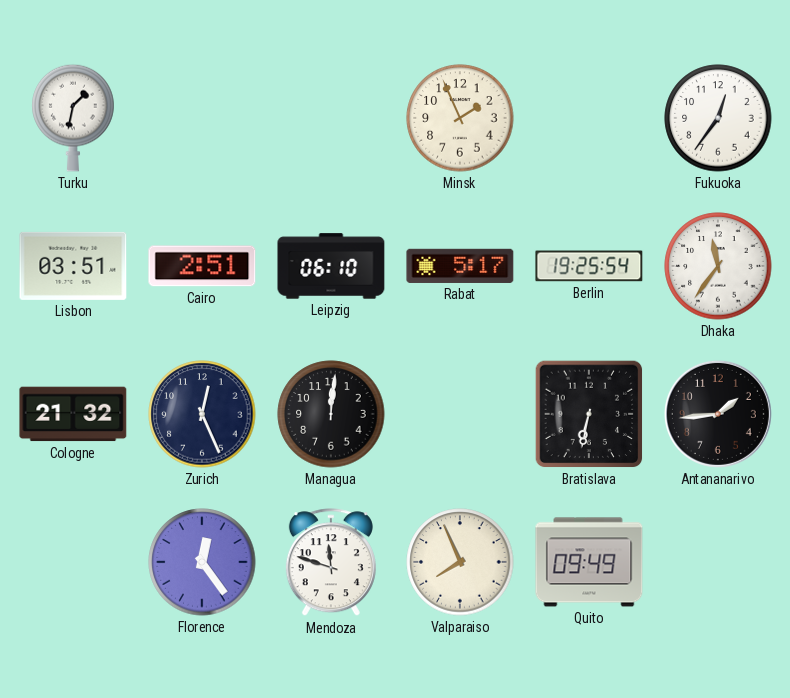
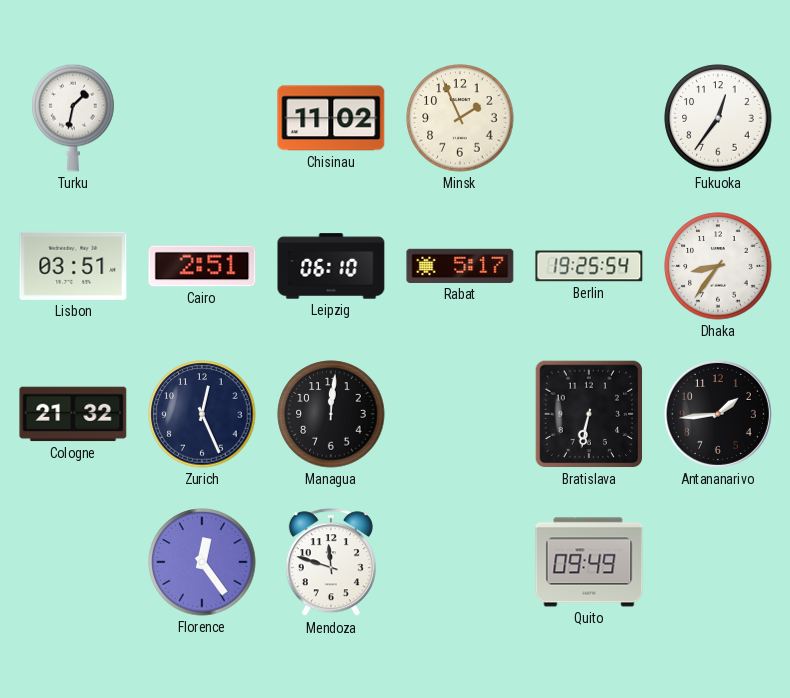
Chisinau: none -> 11:02
Dhaka: 11:36 -> 8:36
Valparaiso: 7:56 -> none
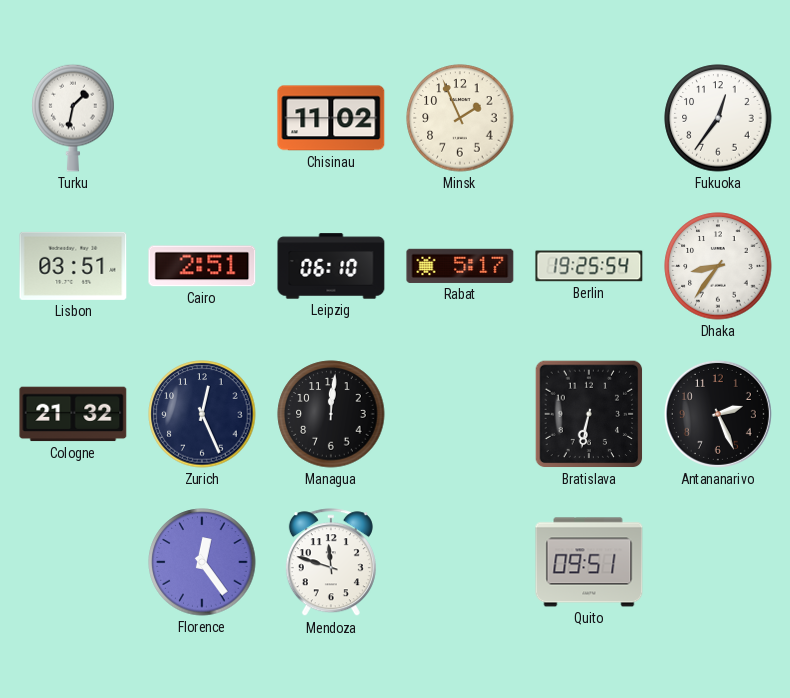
Antananarivo: 1:44 -> 2:26
Quito: 09:49 -> 09:51
